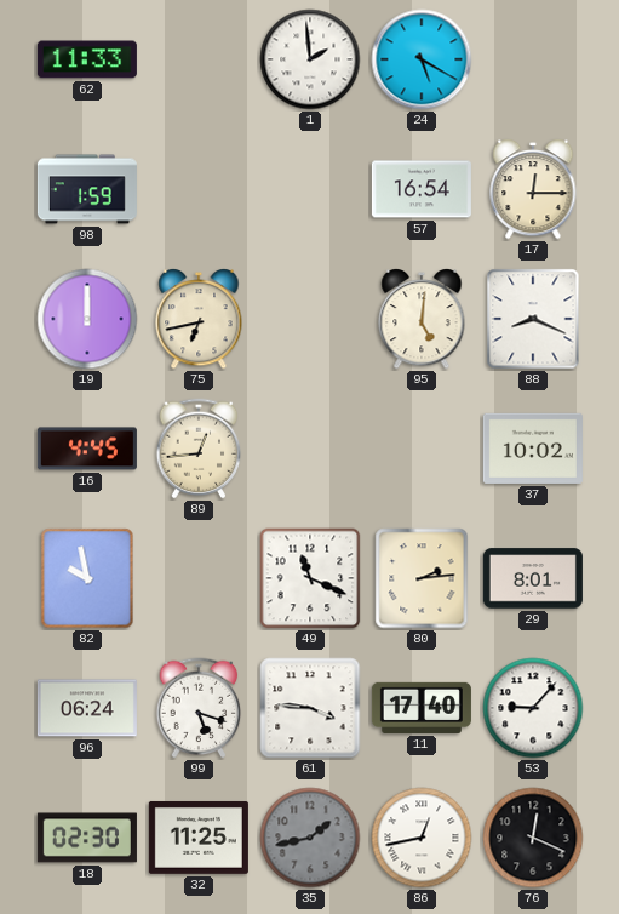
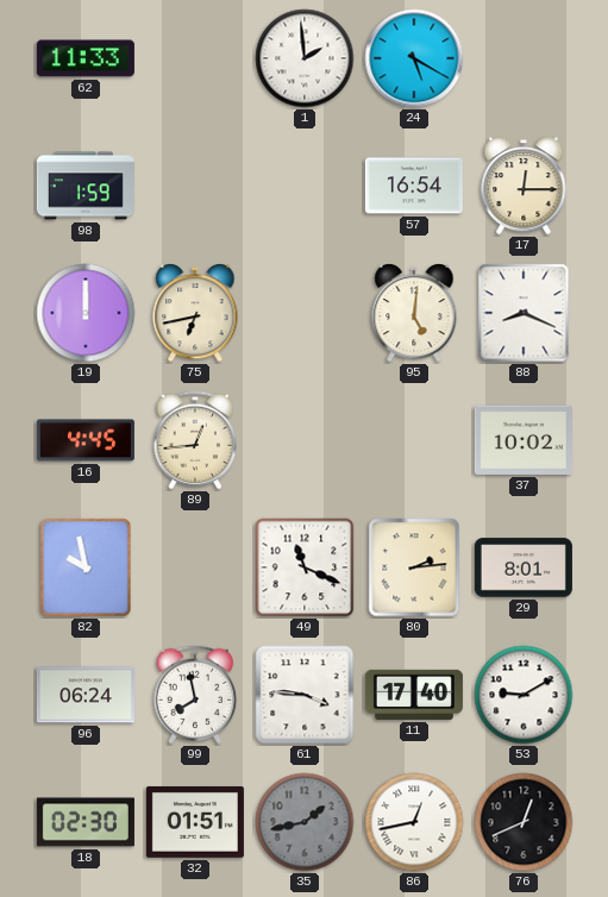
99: 5:18 -> 7:58
53: 9:07 -> 9:10
32: 11:25 -> 01:51
76: 12:19 -> 12:41
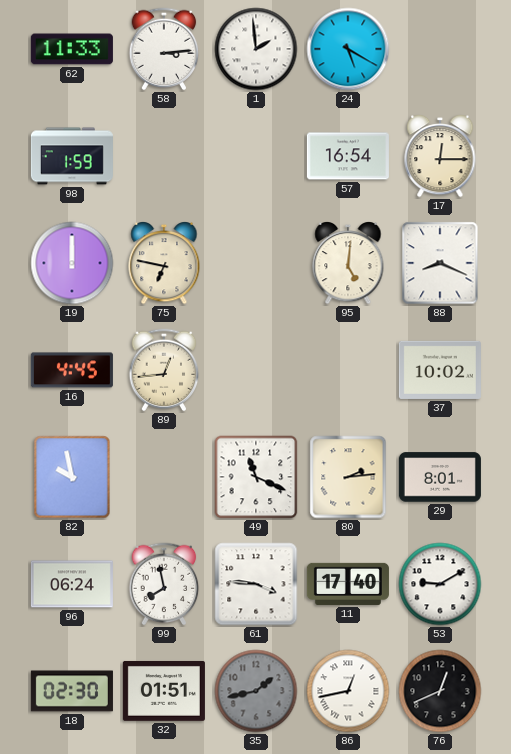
58: none -> 3:14
75: 6:43 -> 6:47
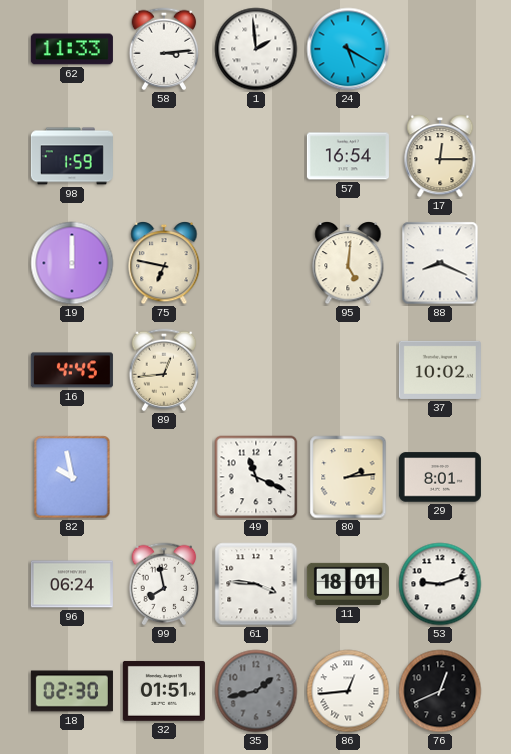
11: 17:40 -> 18:01
53: 9:10 -> 9:12
86: 12:43 -> 12:44
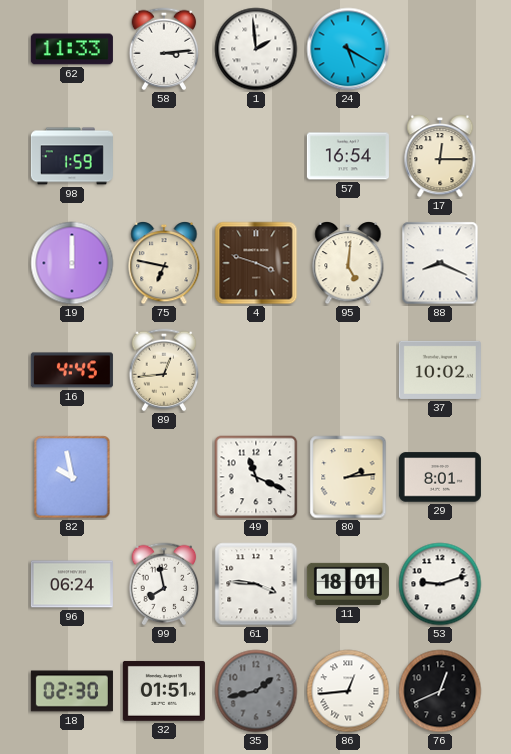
4: none -> 3:48
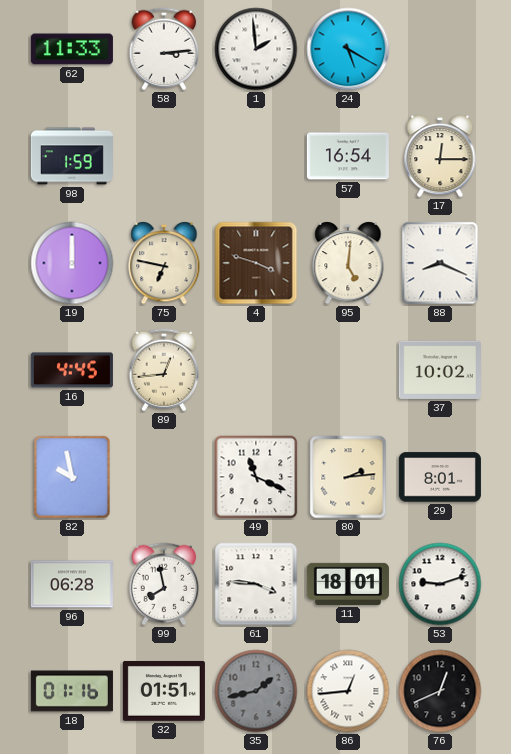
96: 06:24 -> 06:28
18: 02:30 -> 01:16
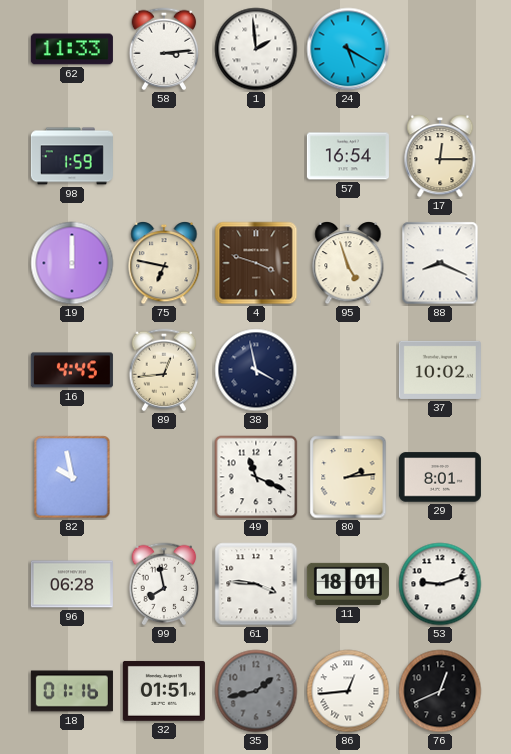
95: 5:01 -> 4:57
38: none -> 3:58
